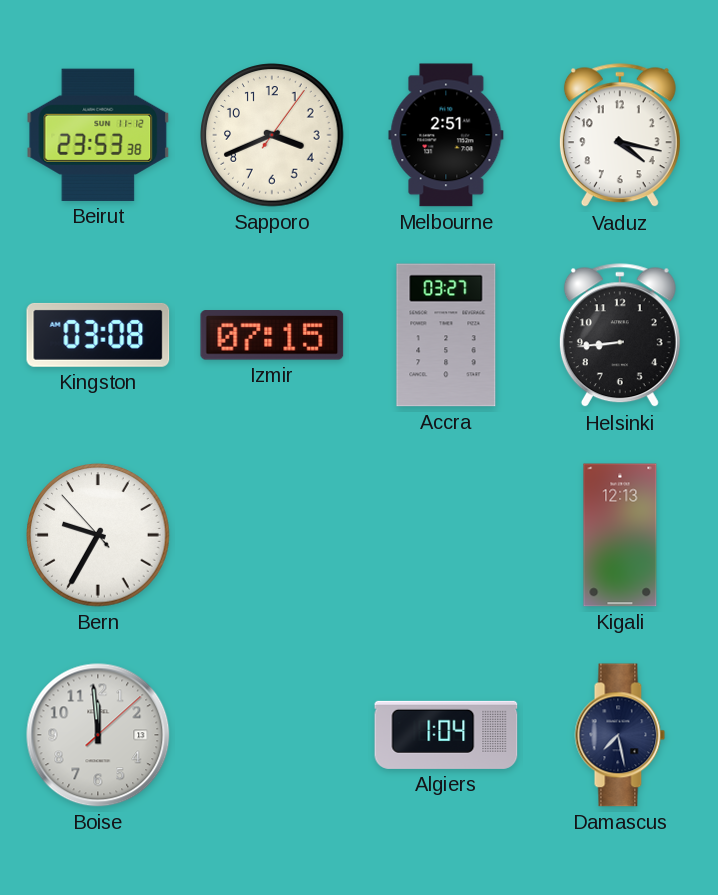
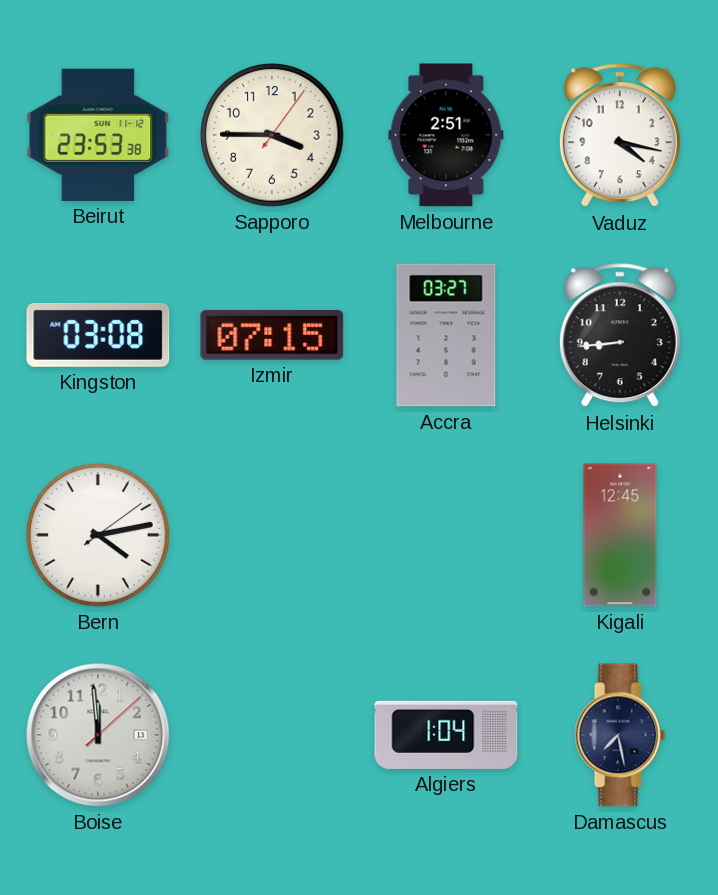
Sapporo: 3:41 -> 3:45
Bern: 9:34 -> 4:13
Kigali: 12:13 -> 12:45
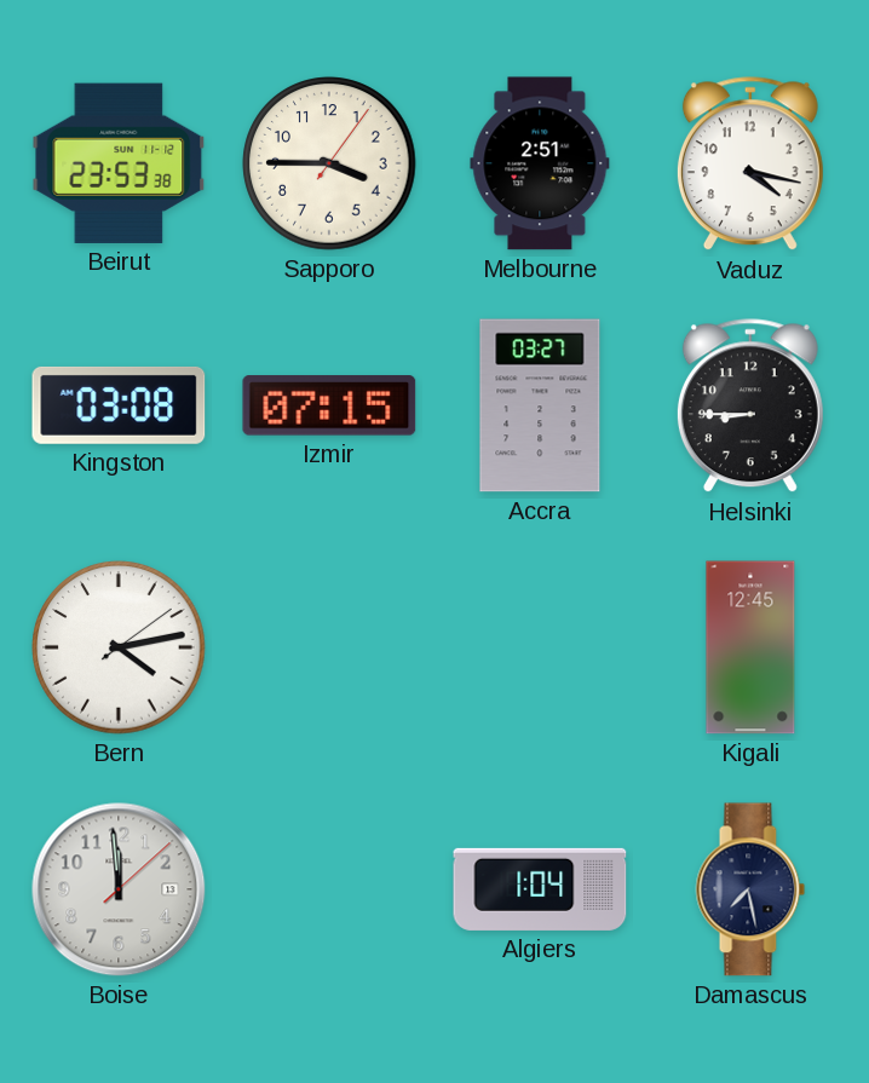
Helsinki: 8:44 -> 8:45
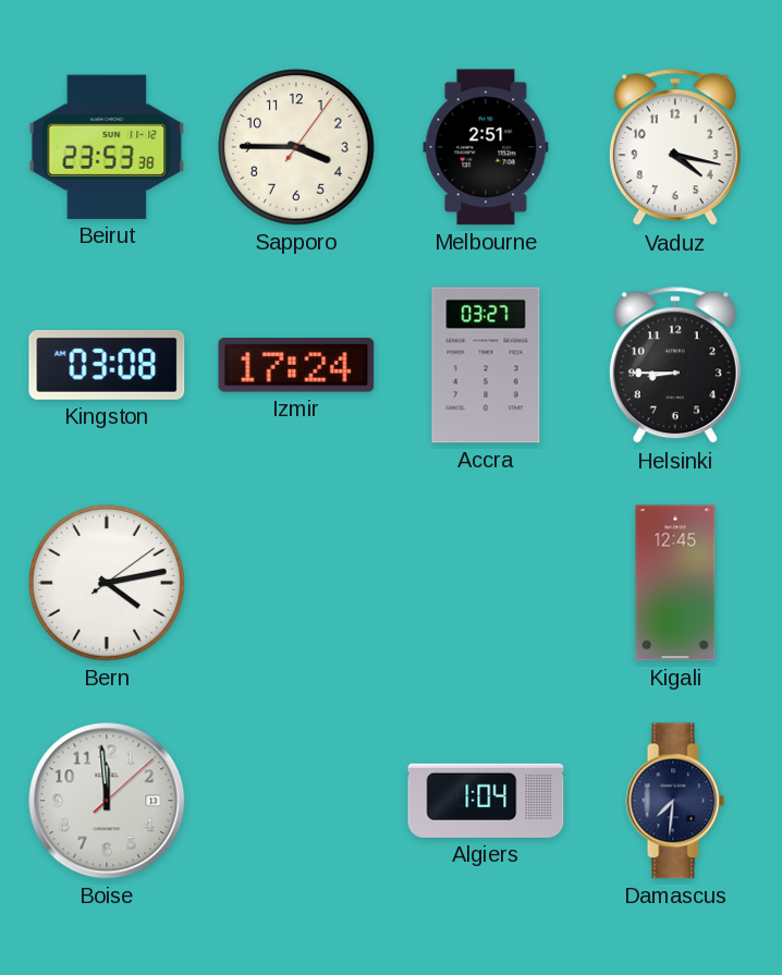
Izmir: 07:15 -> 17:24
Damascus: 7:28 -> 7:31
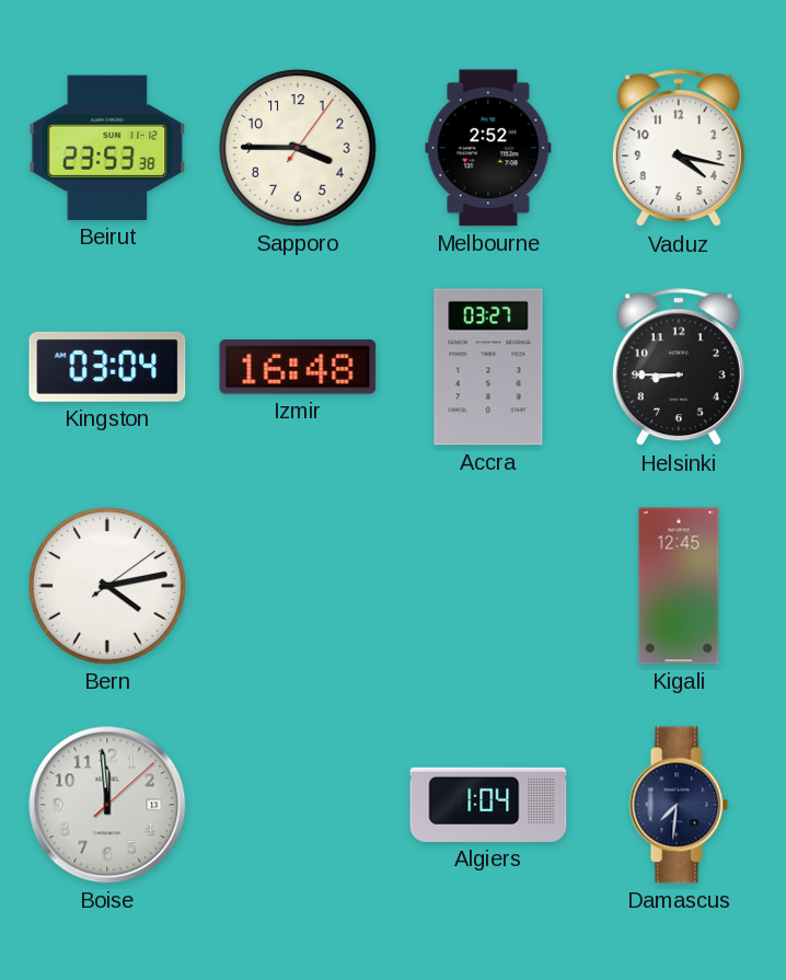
Melbourne: 2:51 -> 2:52
Kingston: 03:08 -> 03:04
Izmir: 17:24 -> 16:48
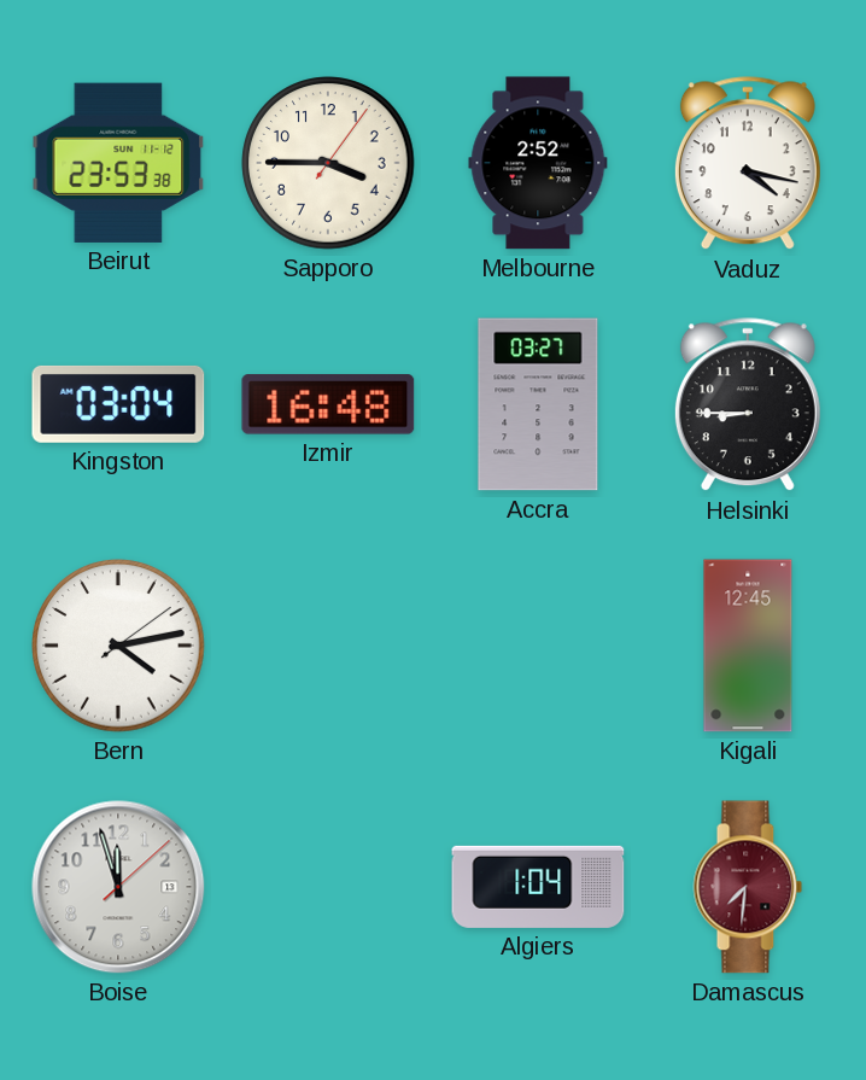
Boise: 11:59 -> 11:57
Damascus dial: navy -> burgundy
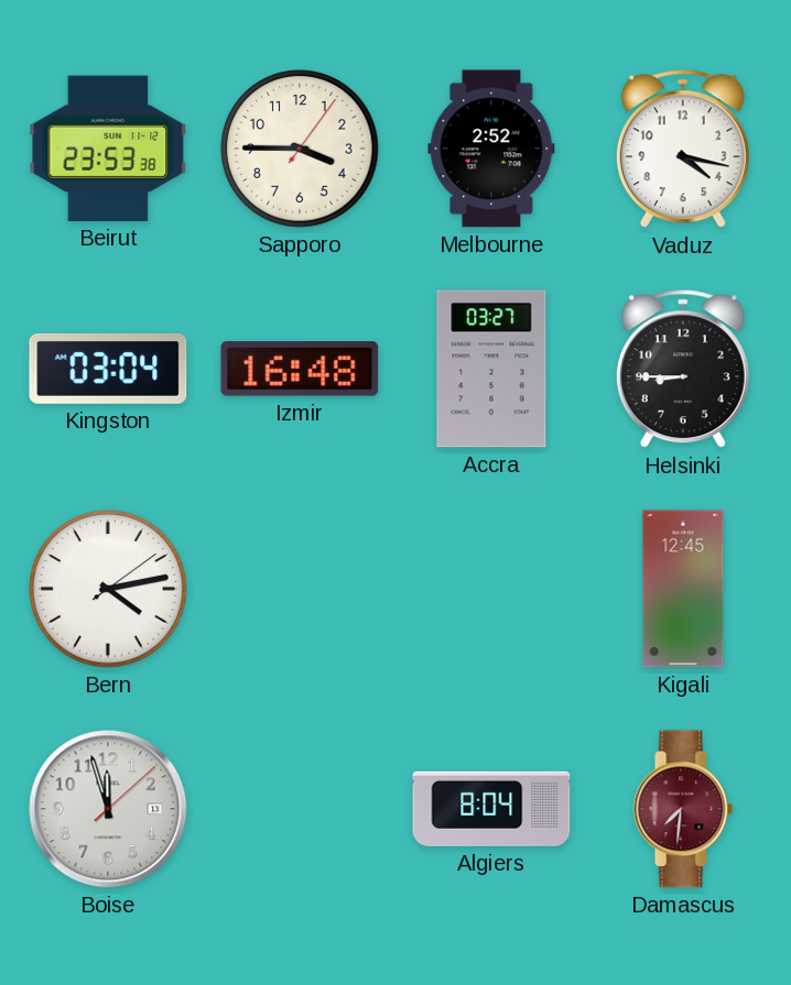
Algiers: 1:04 -> 8:04
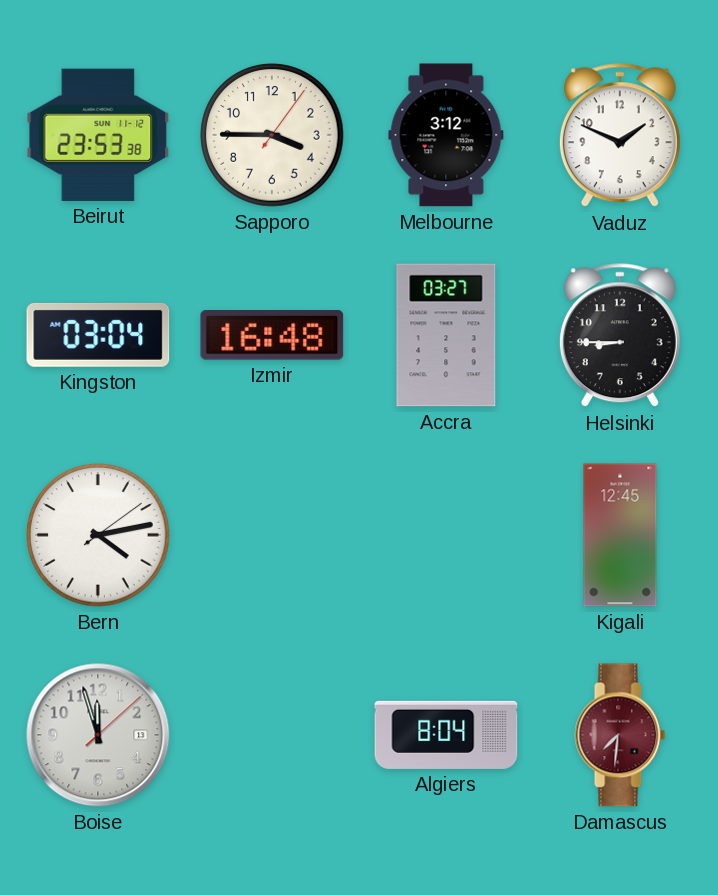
Melbourne: 2:52 -> 3:12
Vaduz: 4:17 -> 1:49
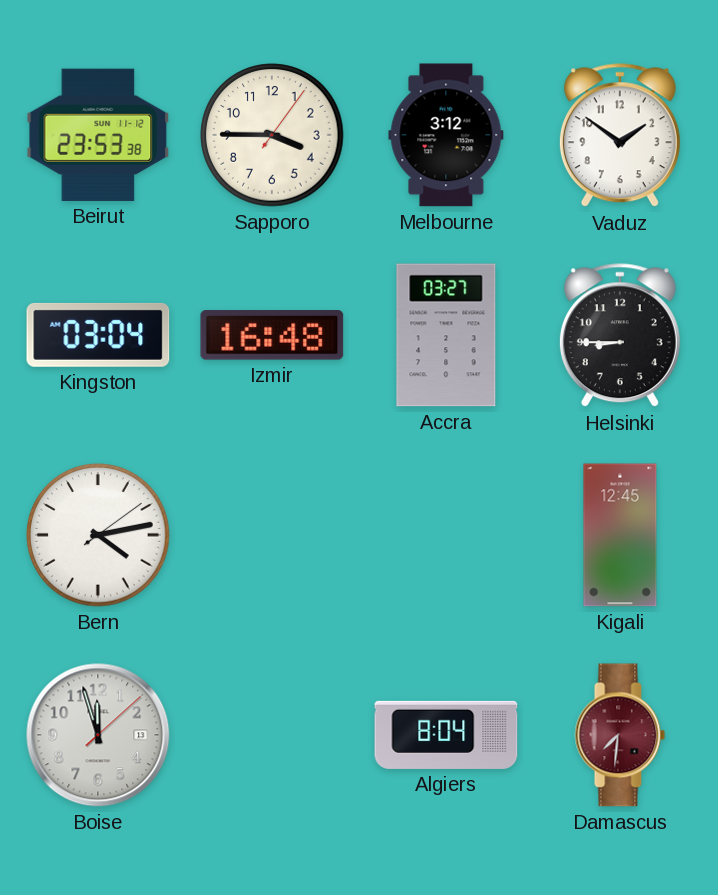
Vaduz: 1:49 -> 1:51
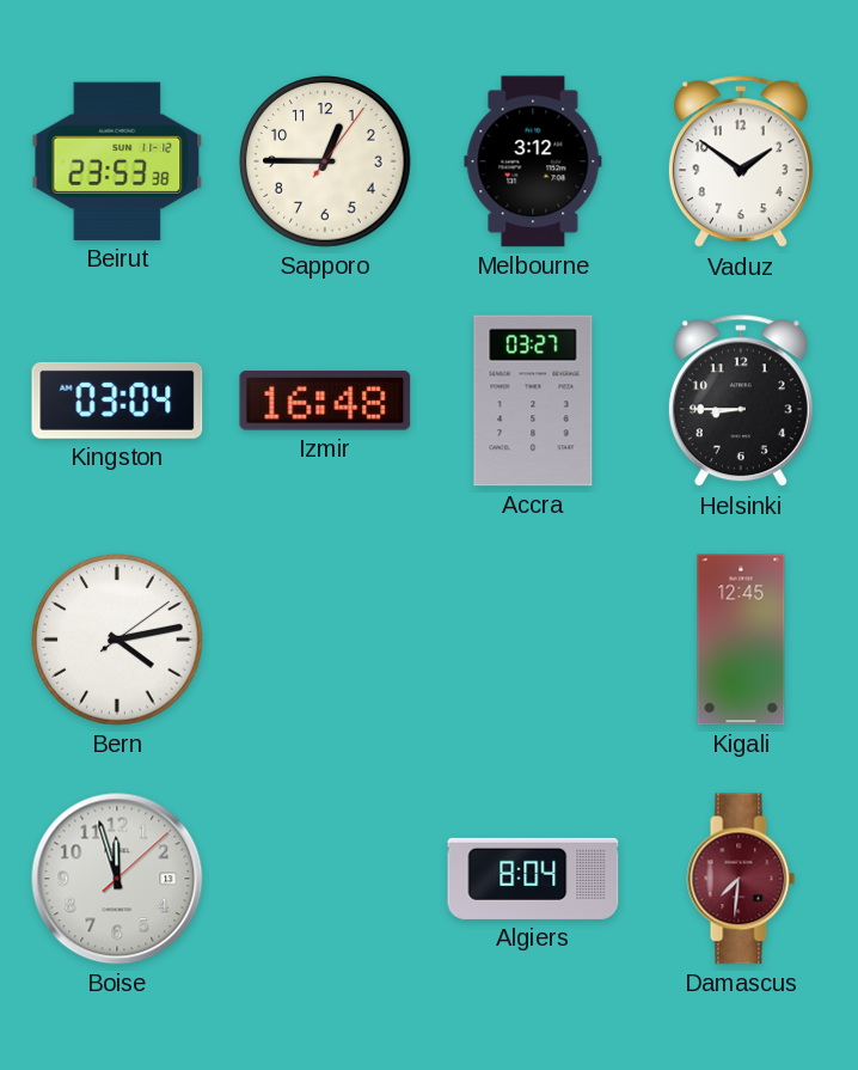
Sapporo: 3:45 -> 12:45
